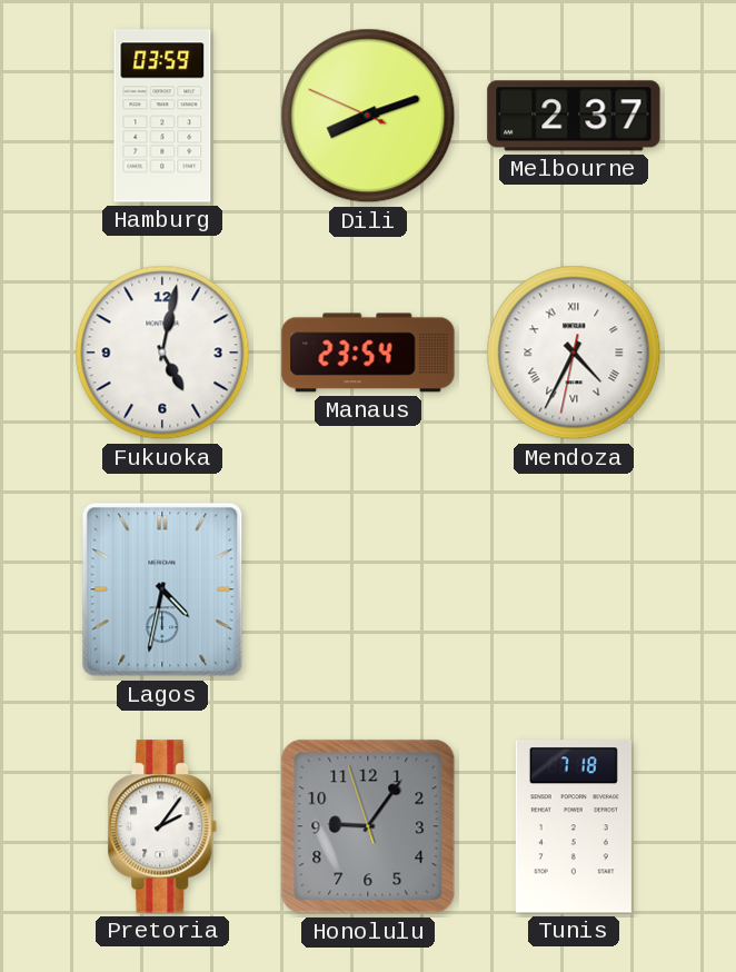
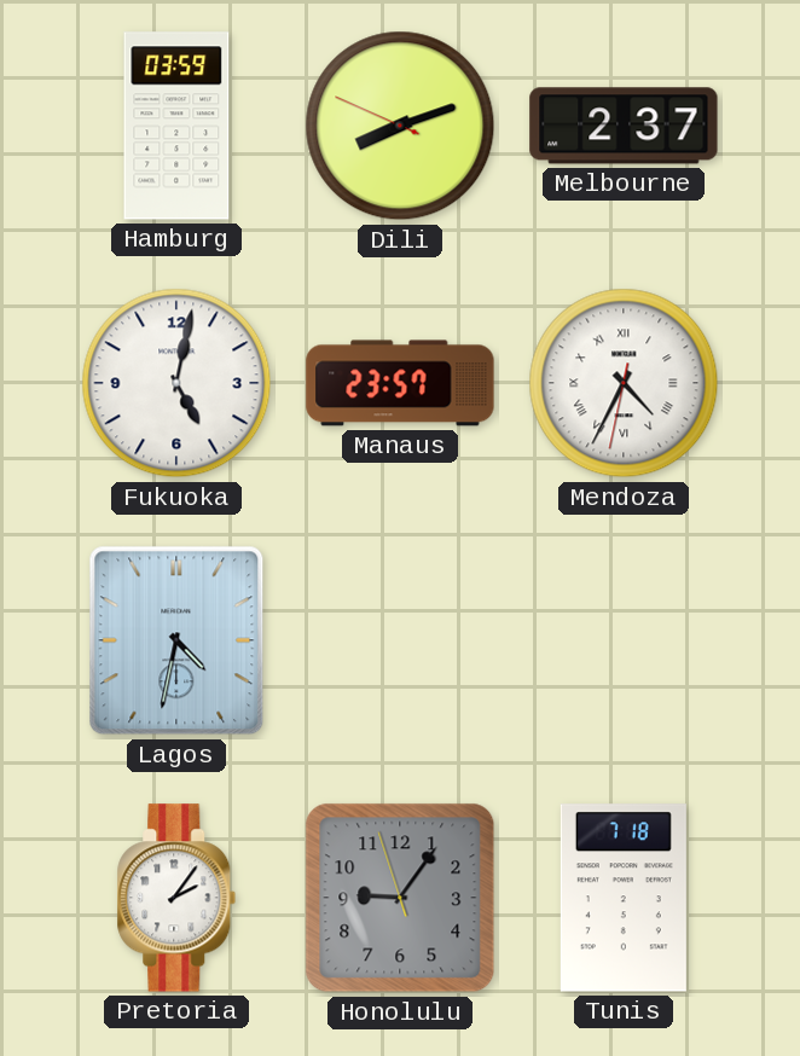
Manaus: 23:54 -> 23:57
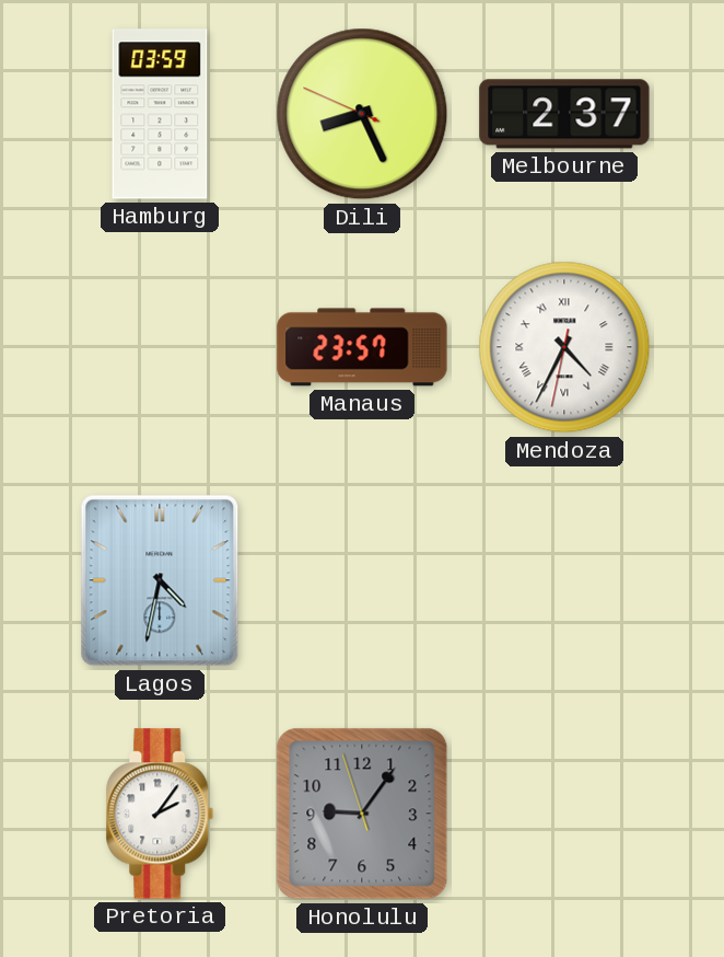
Dili: 8:11 -> 8:25
Fukuoka: 5:02 -> none
Tunis: 7:18 -> none
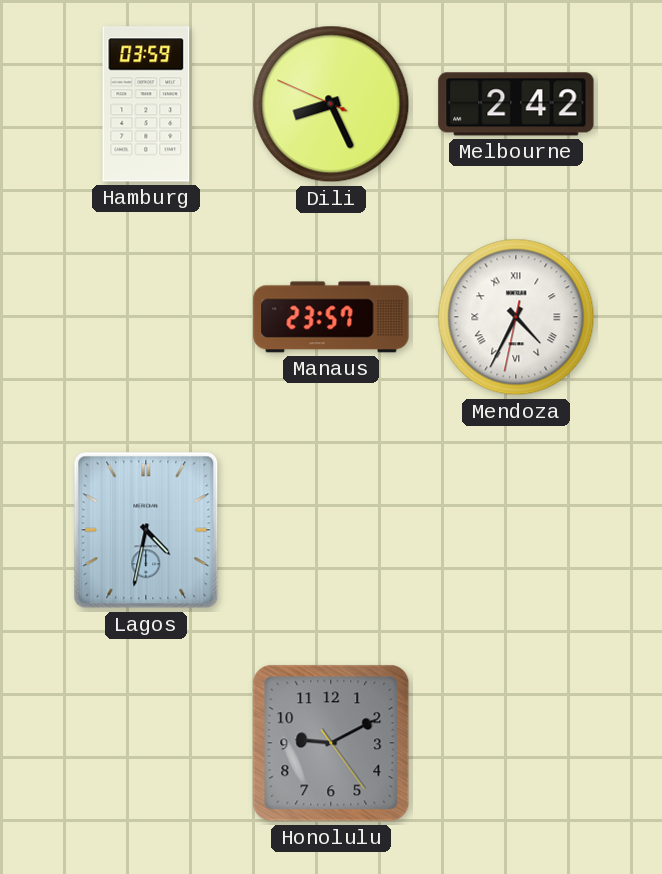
Melbourne: 2:37 -> 2:42
Pretoria: 2:06 -> none
Honolulu: 9:05 -> 9:10
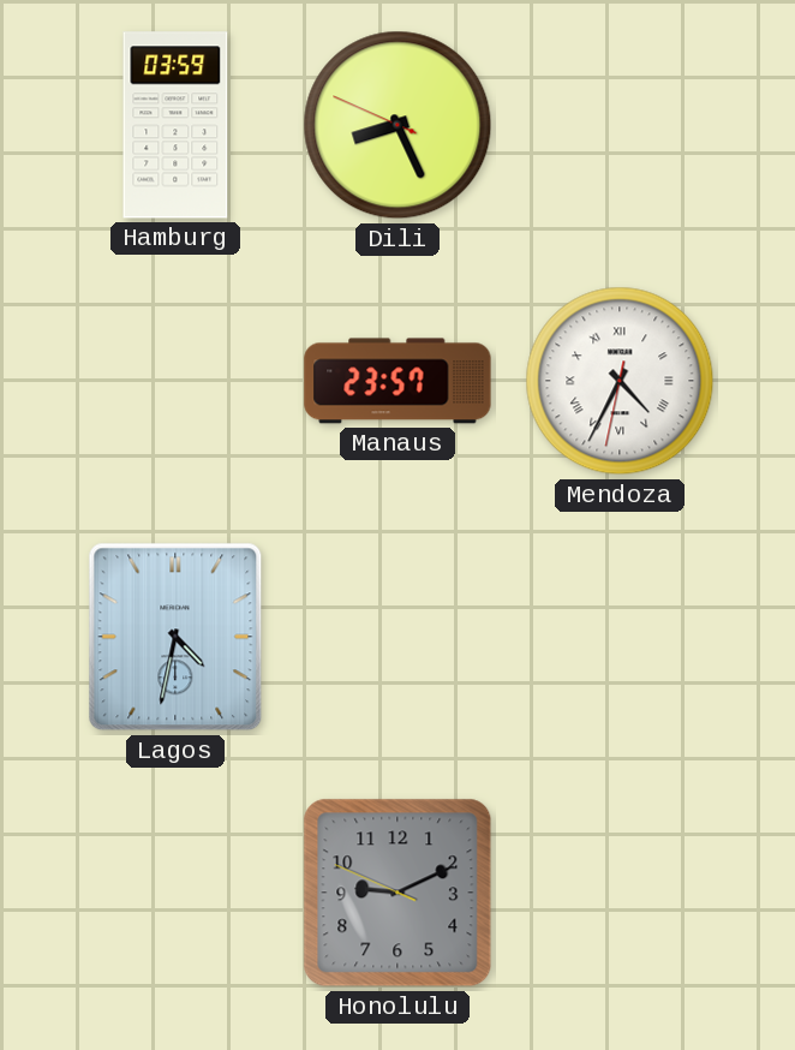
Melbourne: 2:42 -> none
Honolulu: 9:10:24 -> 9:10:49
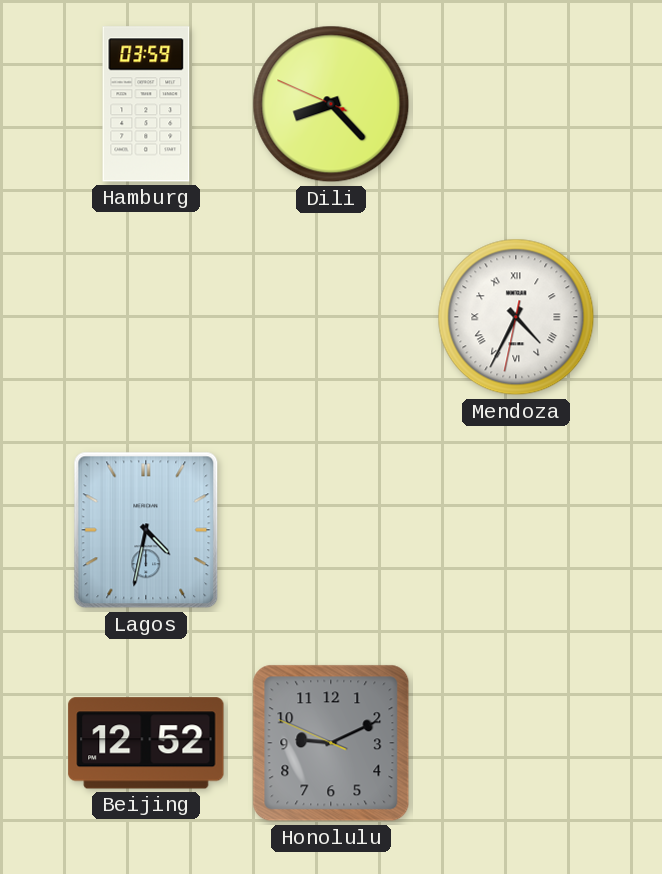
Dili: 8:25 -> 8:22
Manaus: 23:57 -> none
Beijing: none -> 12:52
